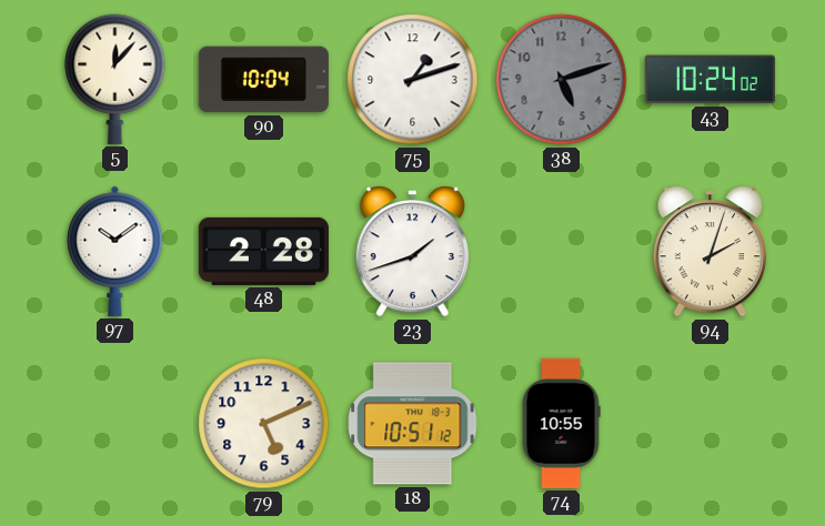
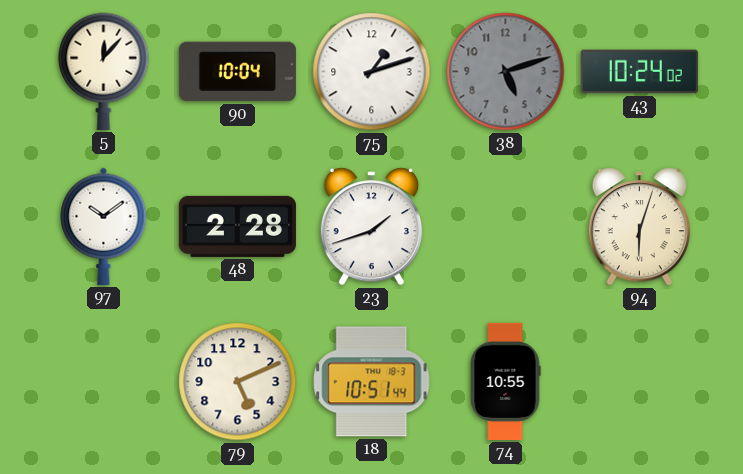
94: 2:03 -> 6:03
18: 10:51:12 -> 10:51:44
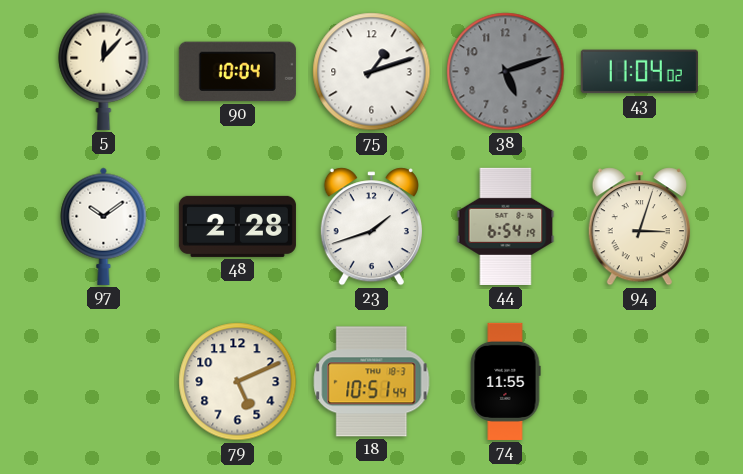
43: 10:24 -> 11:04
44: none -> 6:54
94: 6:03 -> 3:03
74: 10:55 -> 11:55
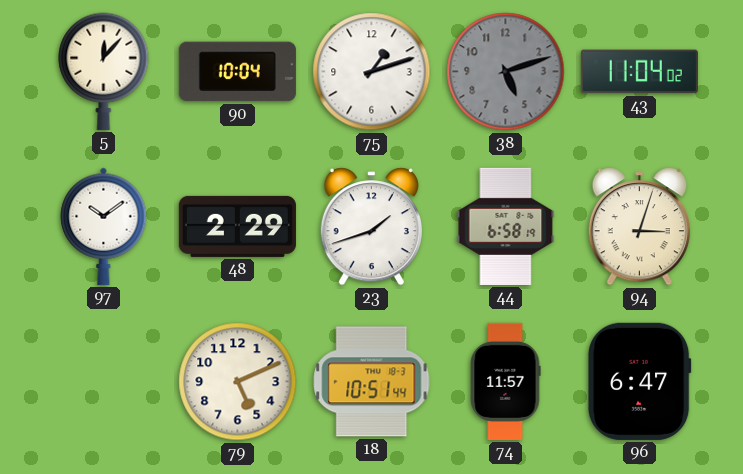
48: 2:28 -> 2:29
44: 6:54 -> 6:58
74: 11:55 -> 11:57
96: none -> 6:47
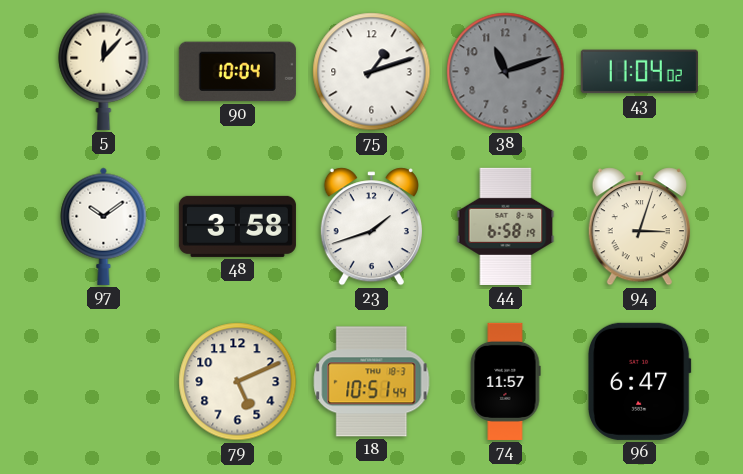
38: 5:12 -> 11:12
48: 2:29 -> 3:58
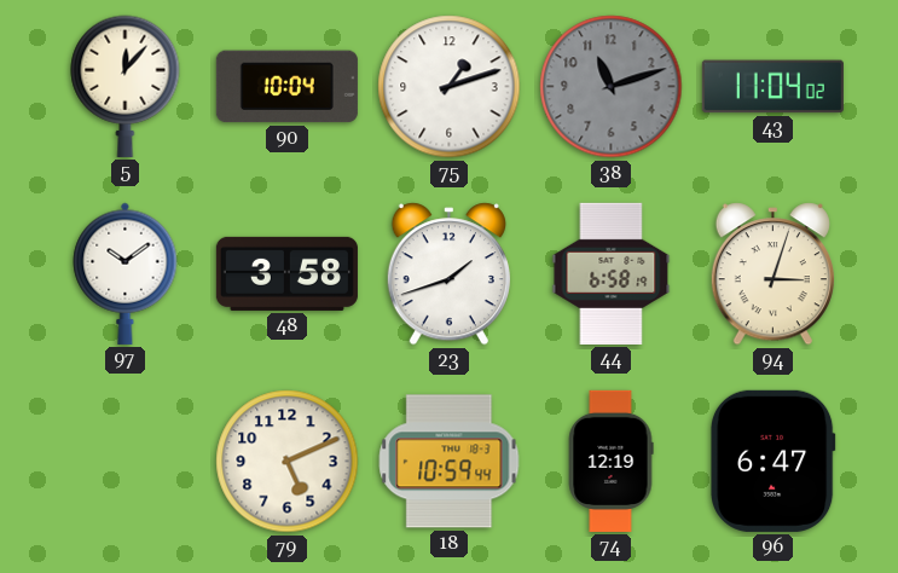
18: 10:51 -> 10:59
74: 11:57 -> 12:19
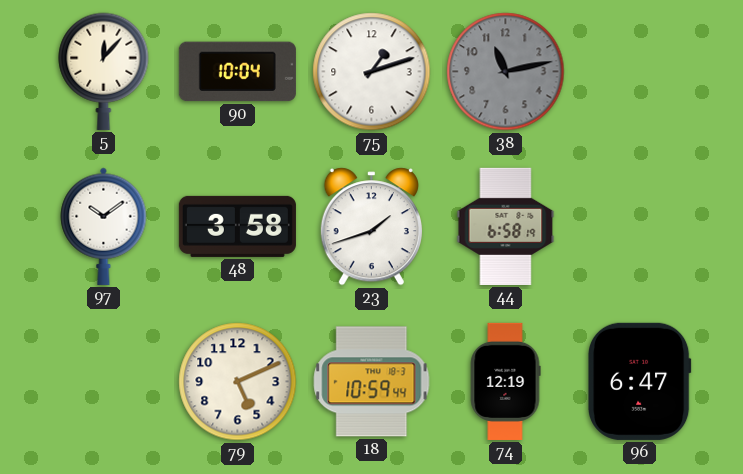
38: 11:12 -> 11:13
43: 11:04 -> none
94: 3:03 -> none
